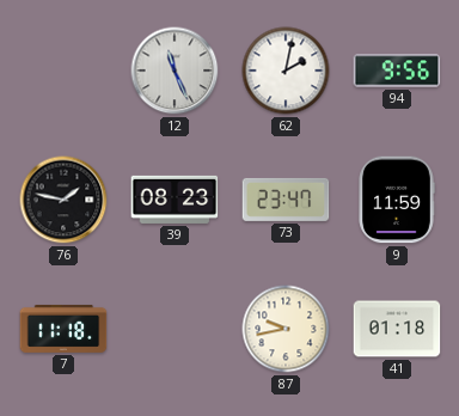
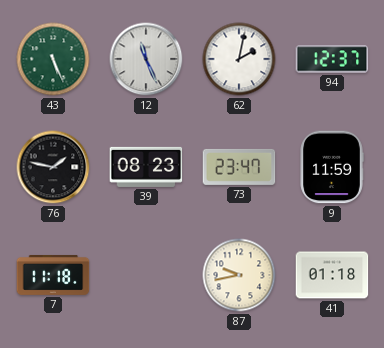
43: none -> 5:26
94: 9:56 -> 12:37
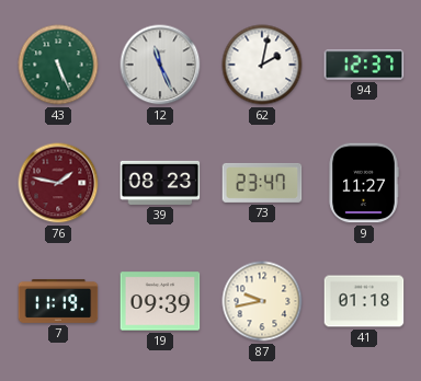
76 dial: black -> burgundy
9: 11:59 -> 11:27
7: 11:18 -> 11:19
19: none -> 09:39
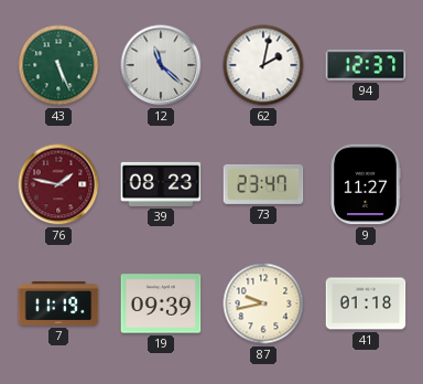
12: 11:26 -> 11:22
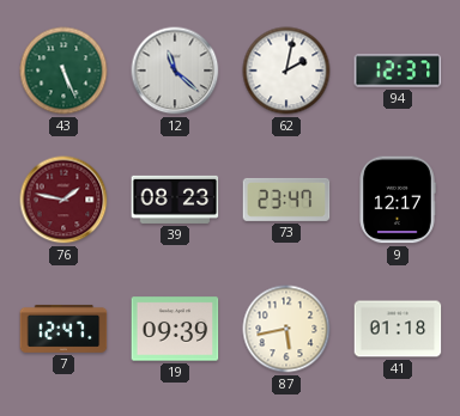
9: 11:27 -> 12:17
7: 11:19 -> 12:47
87: 9:43 -> 5:43
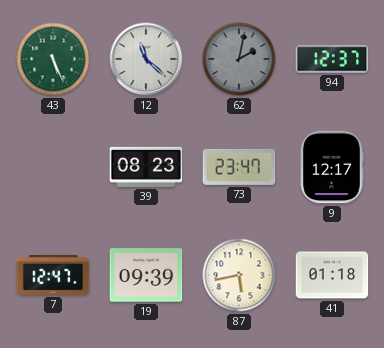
62 dial: white -> grey
76: 1:47 -> none
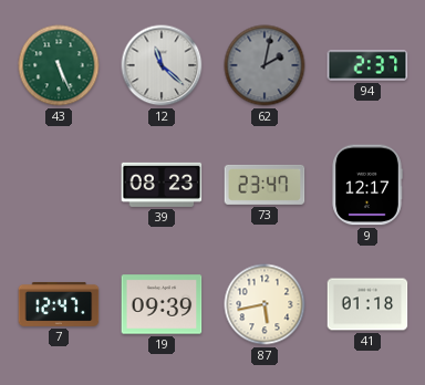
94: 12:37 -> 2:37
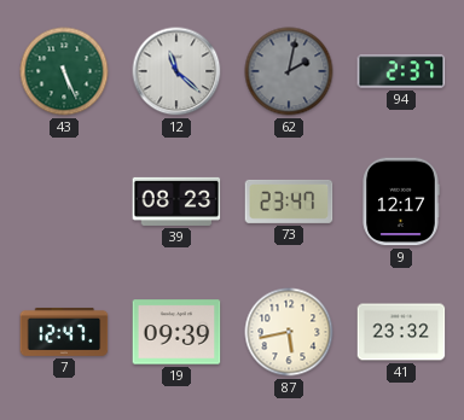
41: 01:18 -> 23:32
